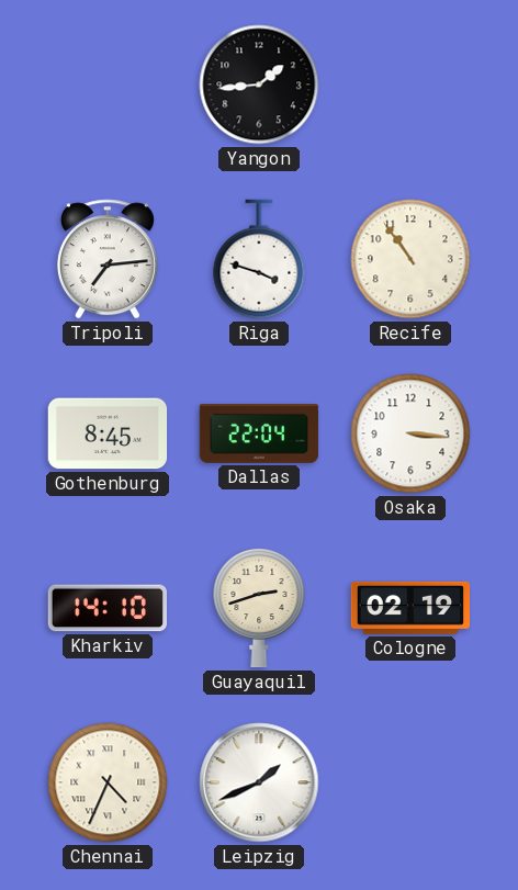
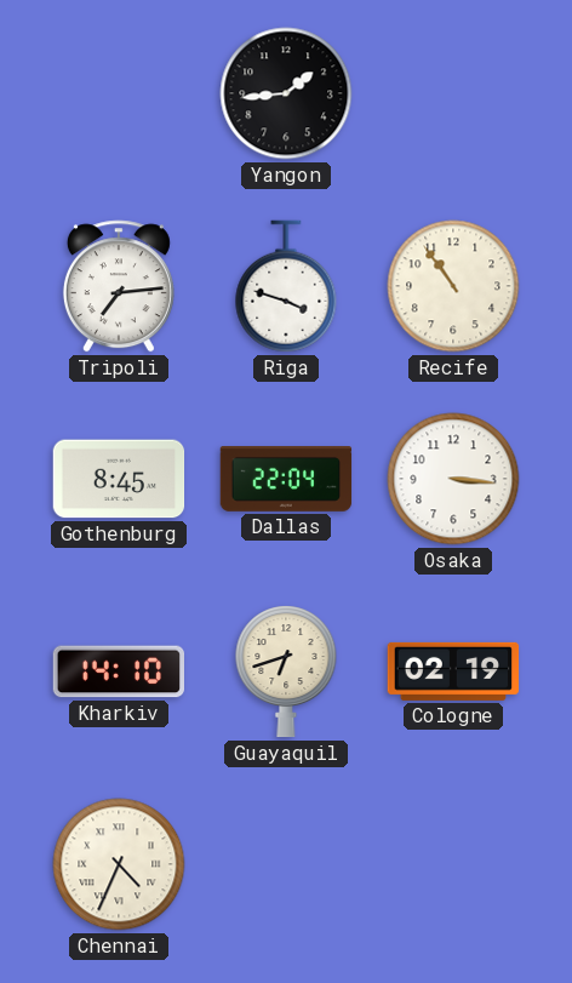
Guayaquil: 2:42 -> 6:42
Leipzig: 1:41 -> none
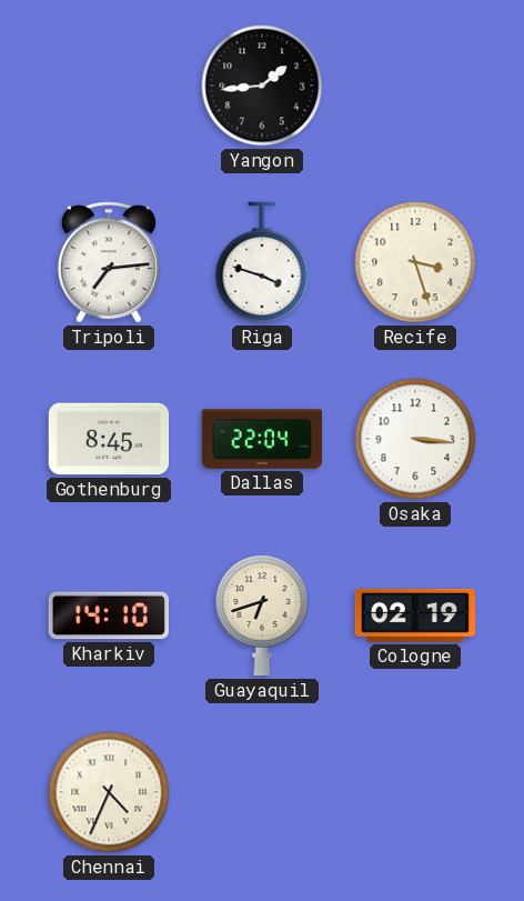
Recife: 10:54 -> 3:27
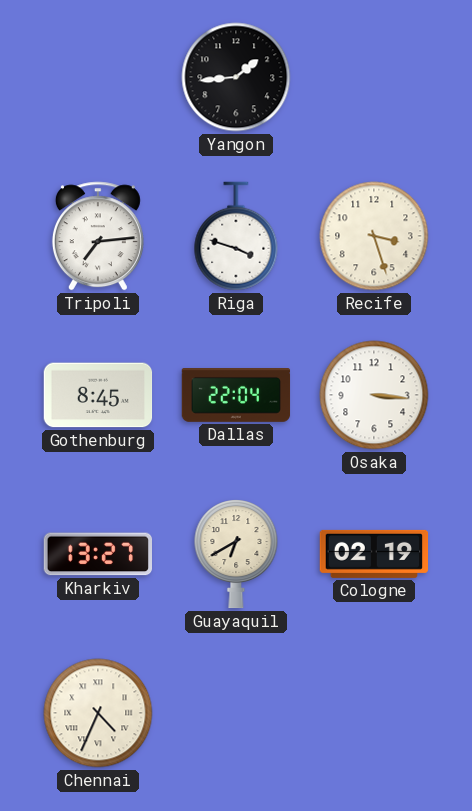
Kharkiv: 14:10 -> 13:27
Guayaquil: 6:42 -> 6:40
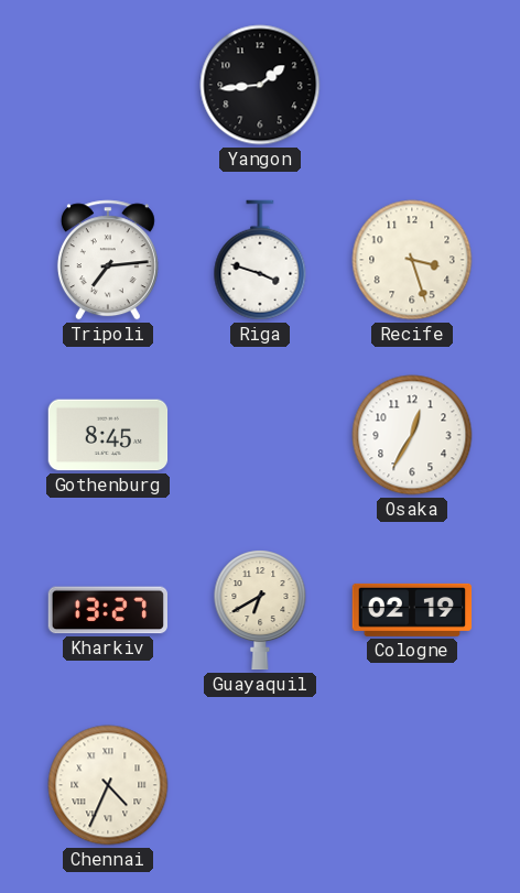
Dallas: 22:04 -> none
Osaka: 3:16 -> 12:35
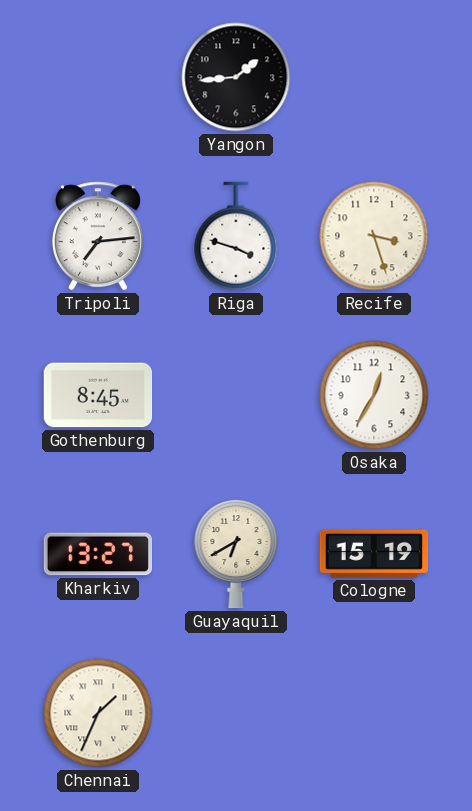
Cologne: 02:19 -> 15:19
Chennai: 4:34 -> 1:34
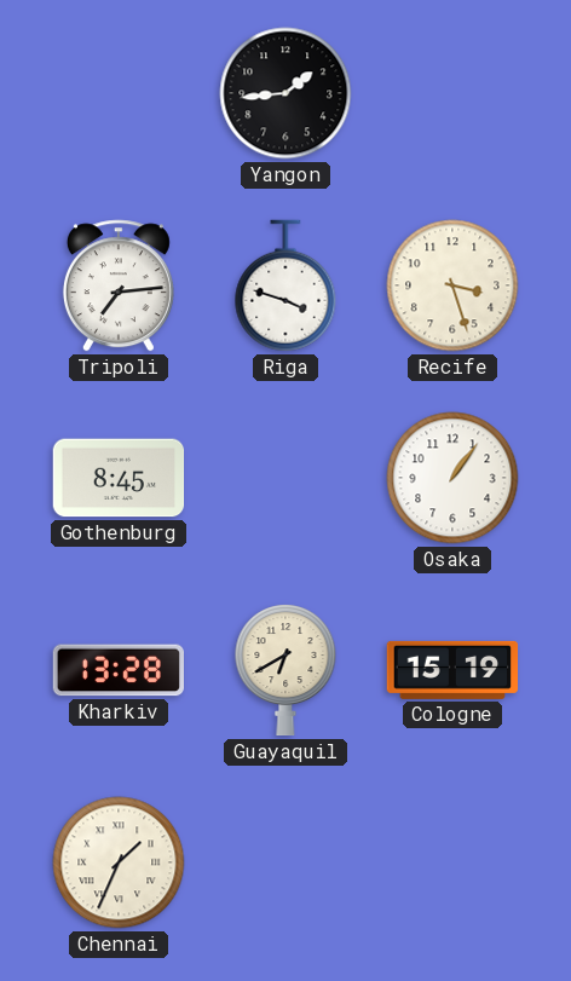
Osaka: 12:35 -> 1:06
Kharkiv: 13:27 -> 13:28
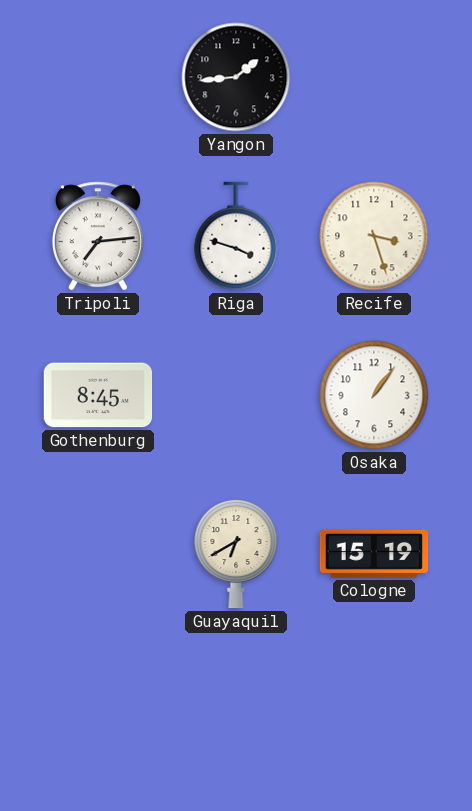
Kharkiv: 13:28 -> none
Chennai: 1:34 -> none
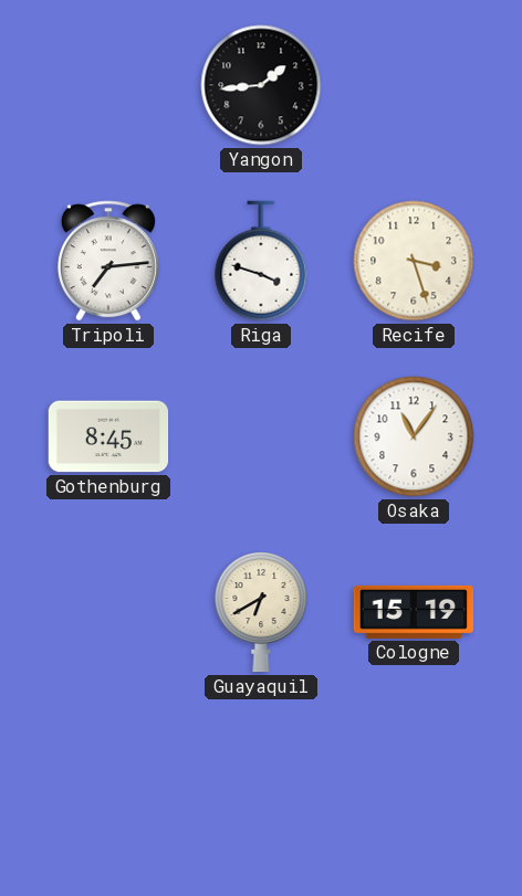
Osaka: 1:06 -> 11:06
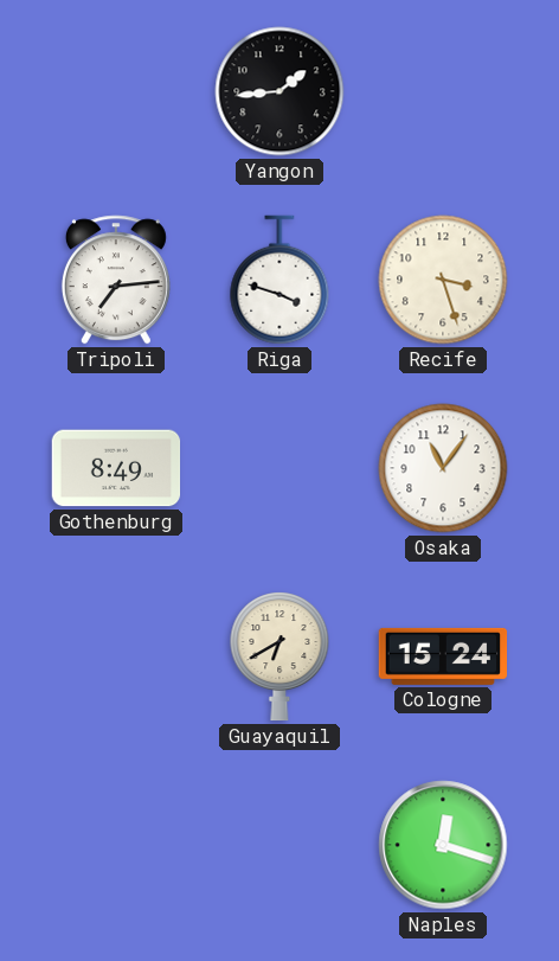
Gothenburg: 8:45 -> 8:49
Cologne: 15:19 -> 15:24
Naples: none -> 12:18
